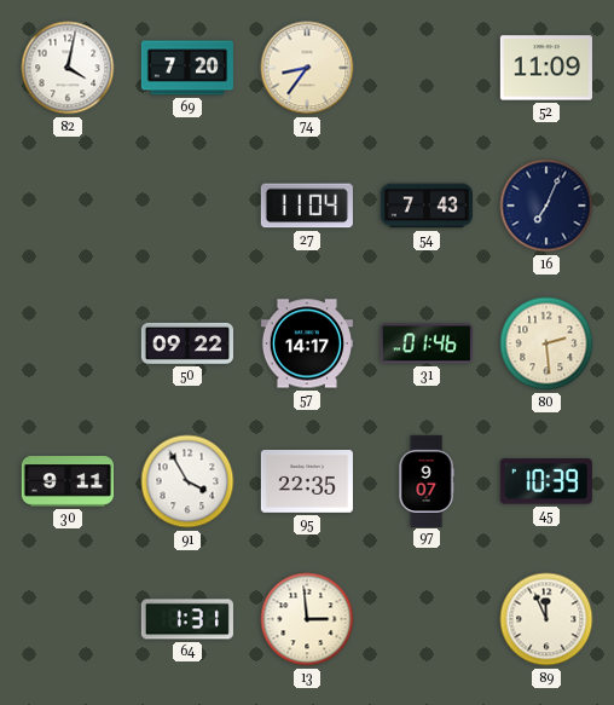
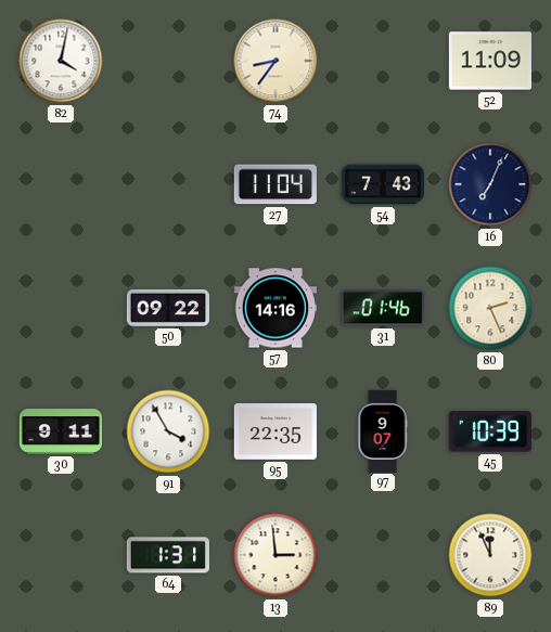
69: 7:20 -> none
57: 14:17 -> 14:16
80: 2:29 -> 2:26
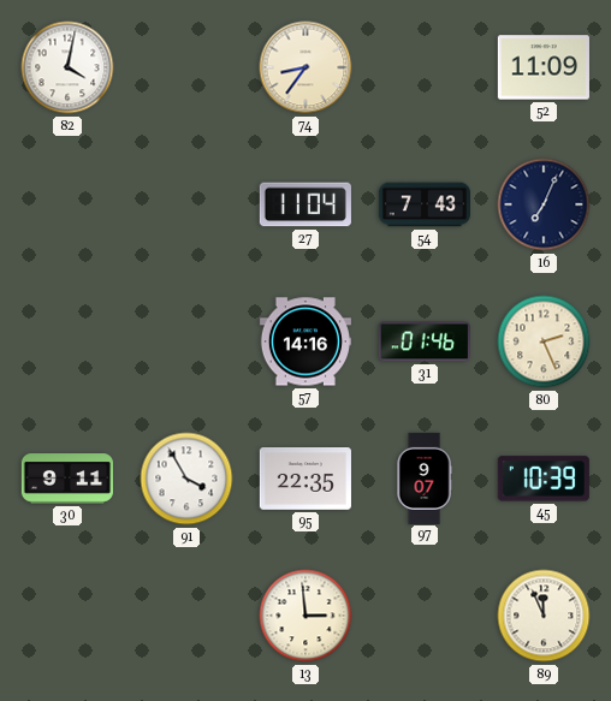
50: 09:22 -> none
64: 1:31 -> none
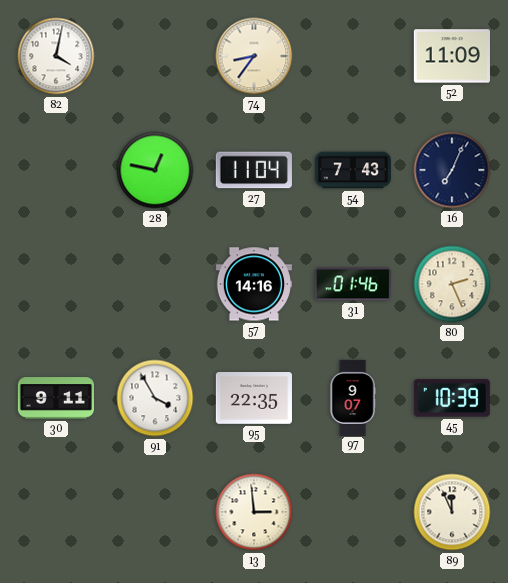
28: none -> 12:47
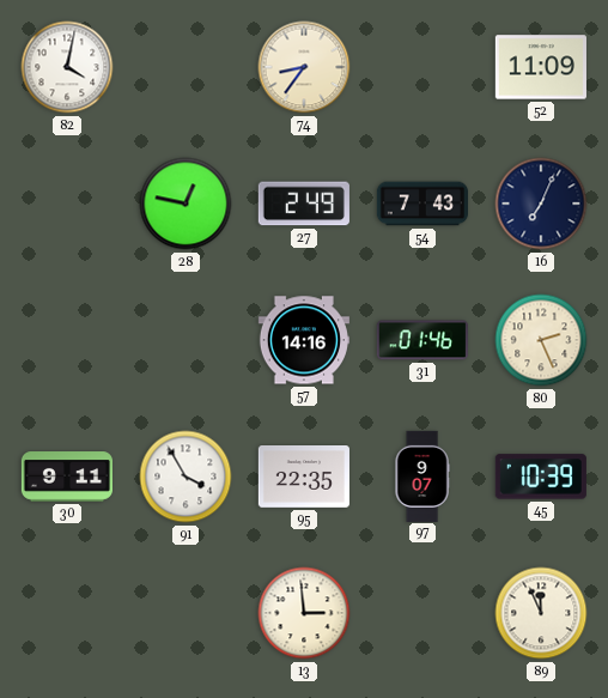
27: 11:04 -> 2:49
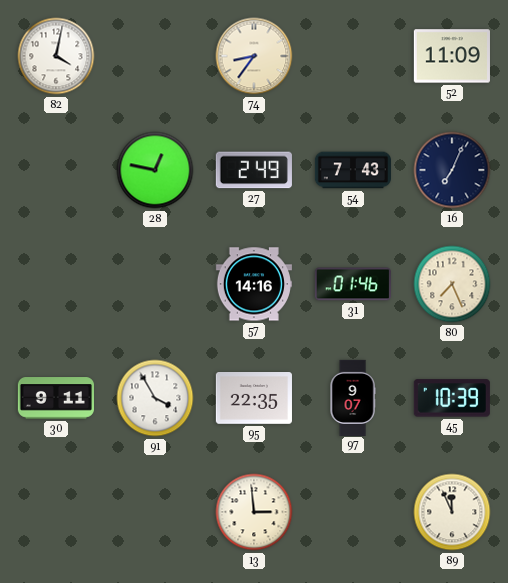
80: 2:26 -> 7:26
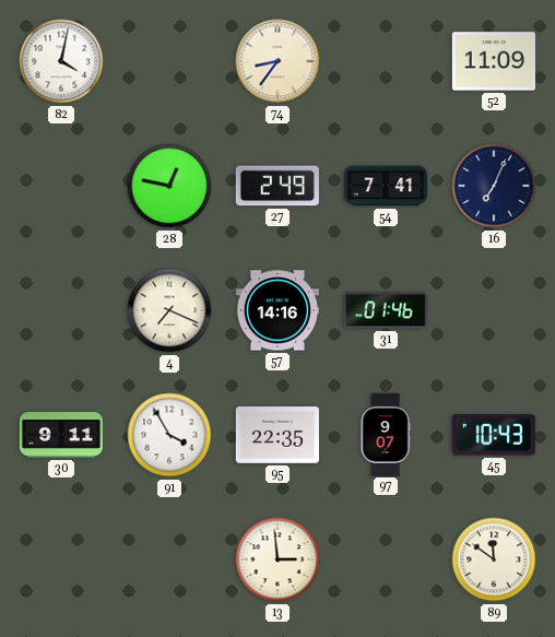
54: 7:43 -> 7:41
4: none -> 7:19
80: 7:26 -> none
45: 10:39 -> 10:43
89: 11:56 -> 11:51
